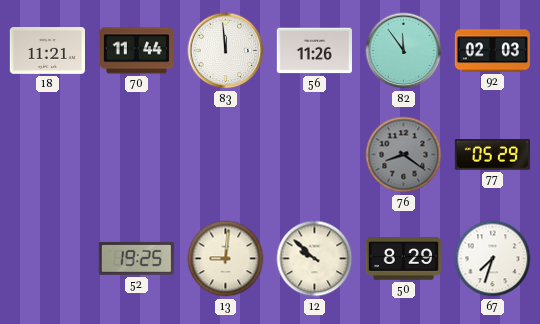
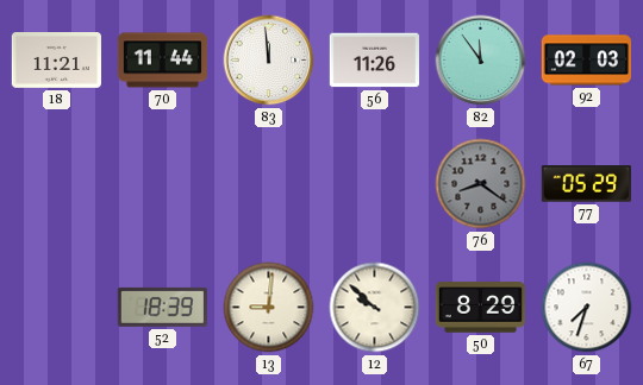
52: 19:25 -> 18:39
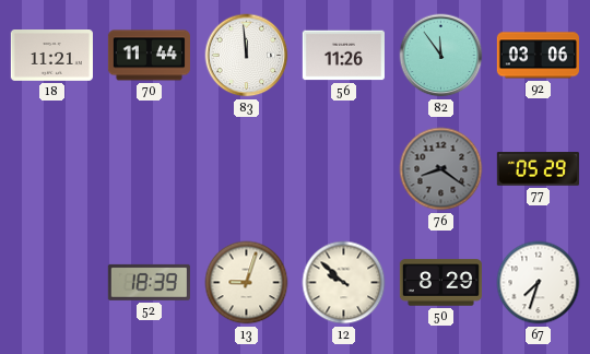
92: 02:03 -> 03:06
13: 9:01 -> 9:03
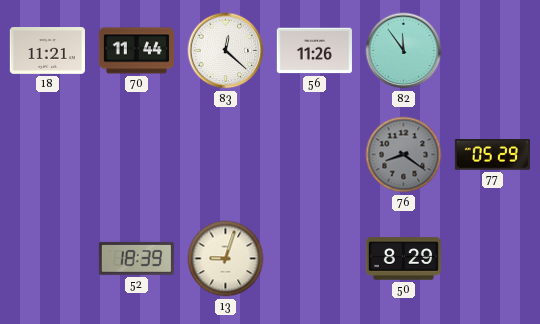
83: 11:59 -> 12:22
92: 03:06 -> none
12: 9:52 -> none
67: 7:33 -> none
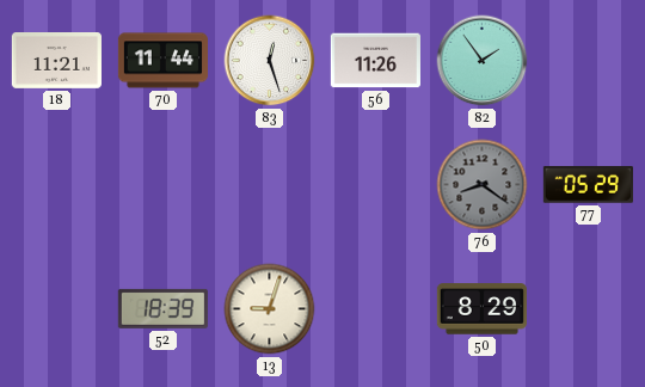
83: 12:22 -> 12:27
82: 11:54 -> 1:54
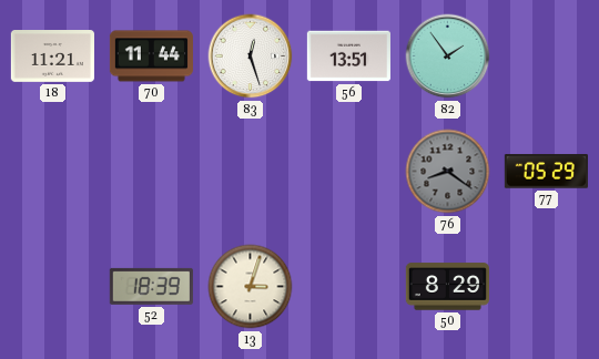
56: 11:26 -> 13:51
13: 9:03 -> 3:03
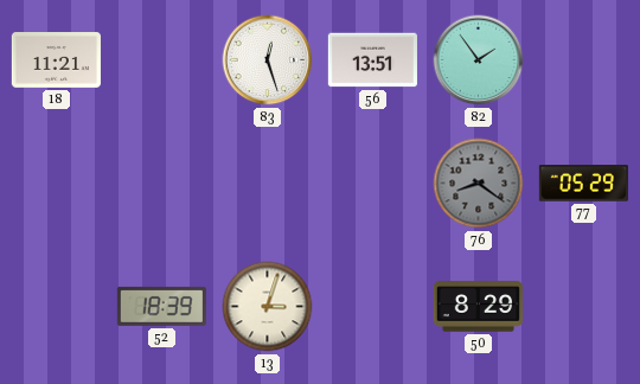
70: 11:44 -> none
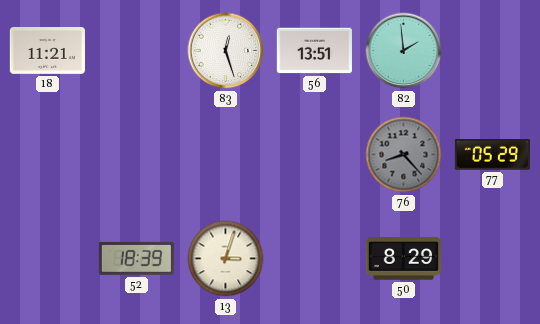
82: 1:54 -> 1:59
76: 8:21 -> 8:23
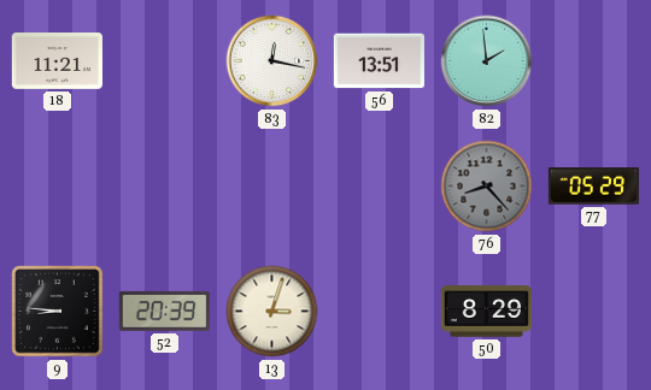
83: 12:27 -> 12:17
9: none -> 8:46
52: 18:39 -> 20:39
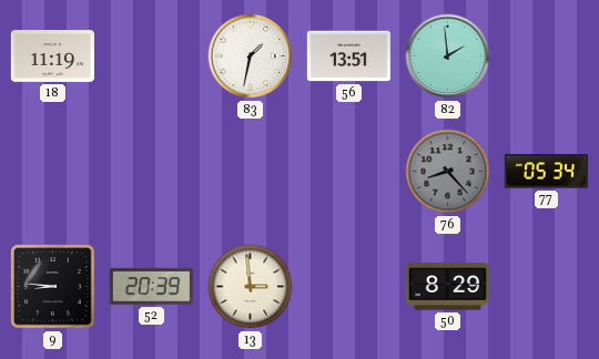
18: 11:21 -> 11:19
83: 12:17 -> 1:32
77: 05:29 -> 05:34
13: 3:03 -> 2:59
